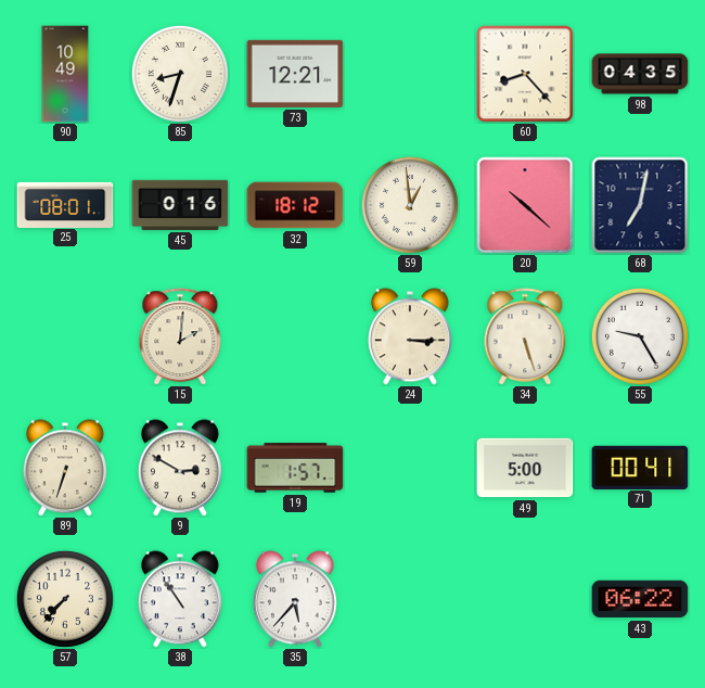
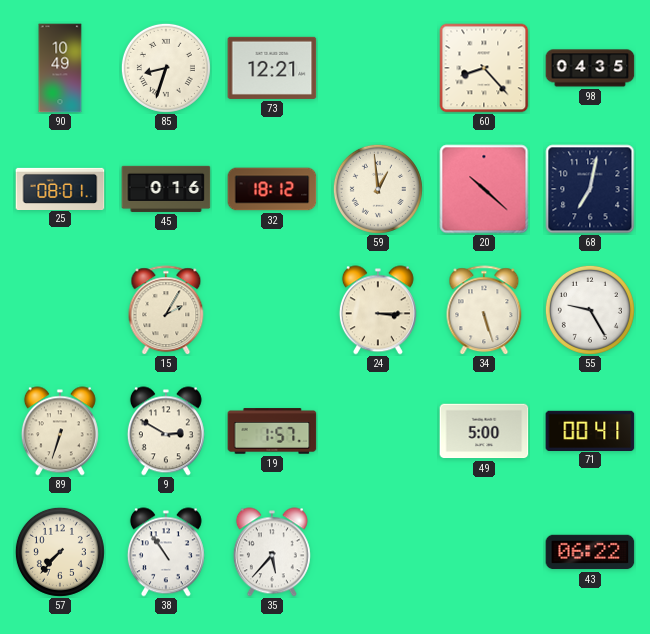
15: 2:01 -> 2:05
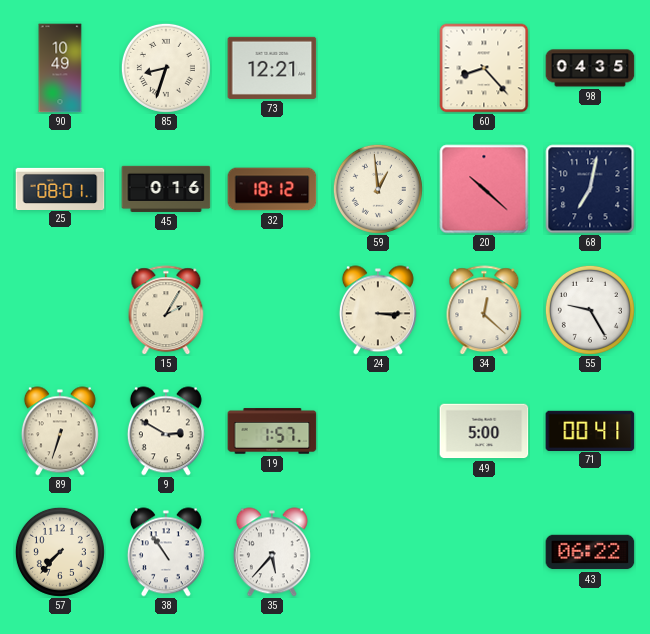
34: 5:27 -> 12:22
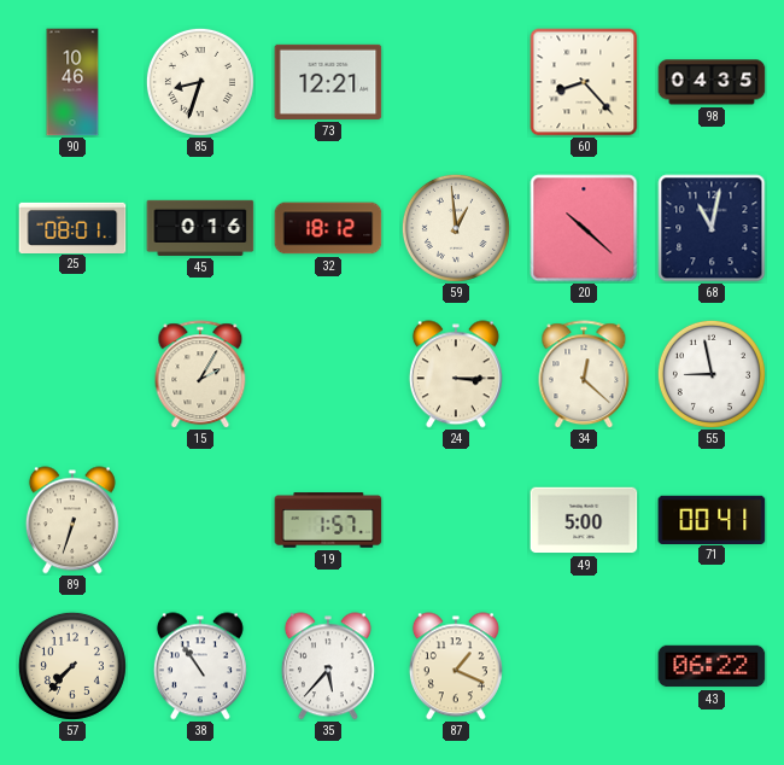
90: 10:49 -> 10:46
68: 7:02 -> 11:02
55: 9:25 -> 8:58
9: 2:50 -> none
87: none -> 1:19
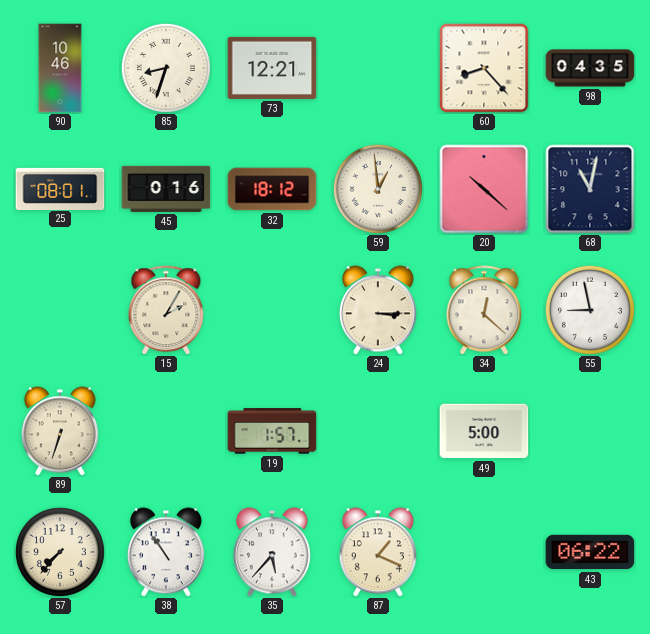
71: 00:41 -> none
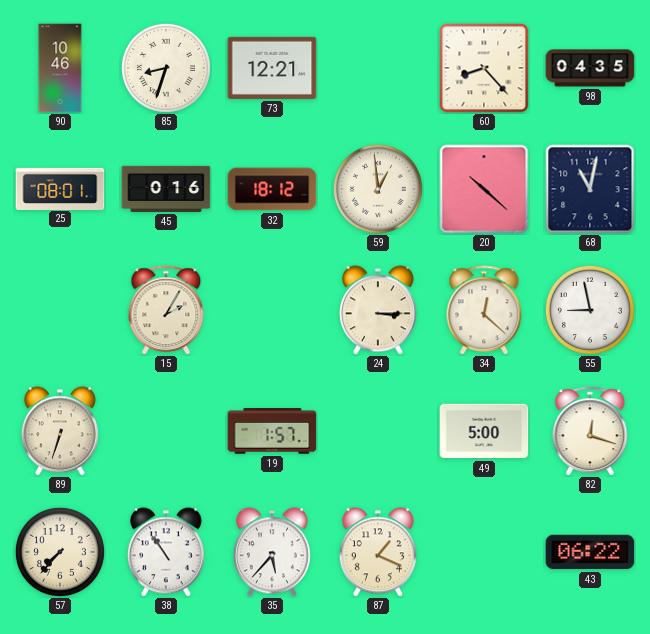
82: none -> 12:18
